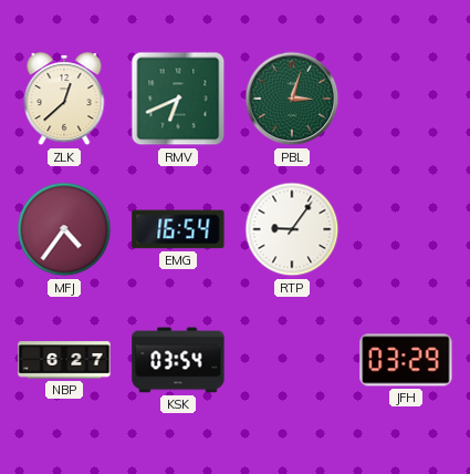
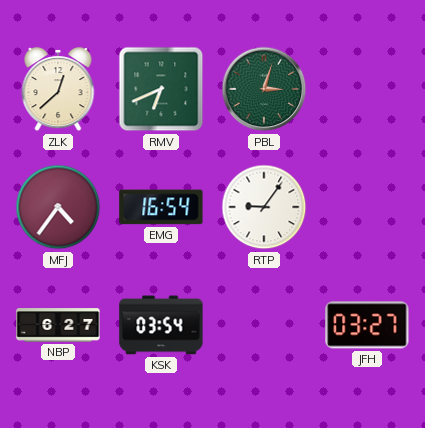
JFH: 03:29 -> 03:27
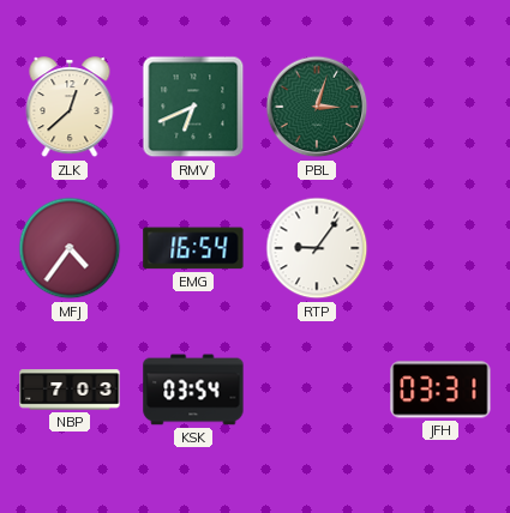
NBP: 6:27 -> 7:03
JFH: 03:27 -> 03:31
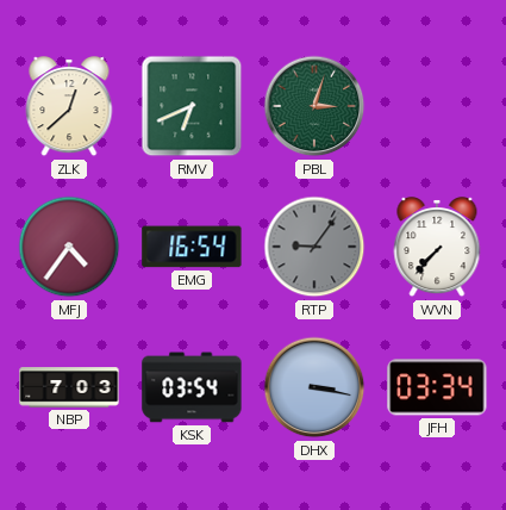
RTP dial: white -> grey
WVN: none -> 7:37
DHX: none -> 3:17
JFH: 03:31 -> 03:34
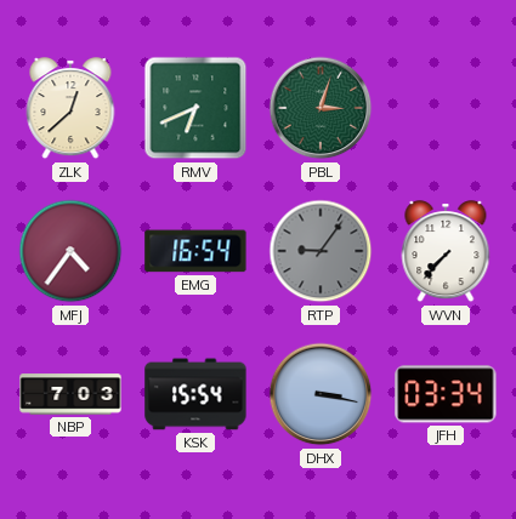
KSK: 03:54 -> 15:54
